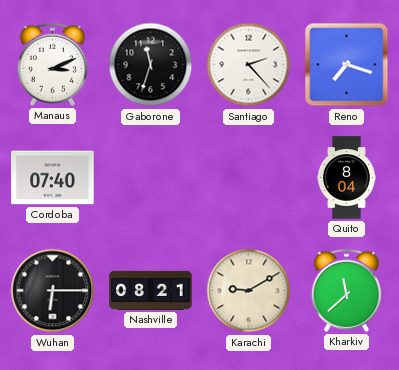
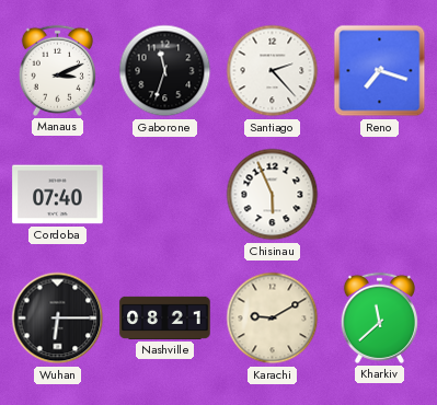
Chisinau: none -> 5:56
Quito: 8:04 -> none
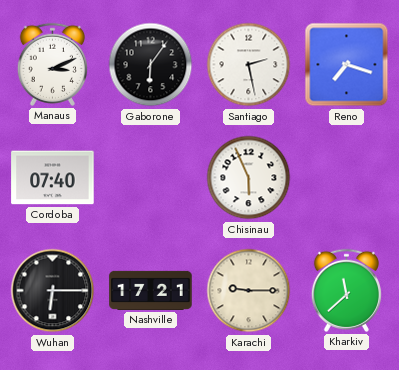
Gaborone: 11:33 -> 6:06
Santiago: 2:23 -> 2:28
Nashville: 08:21 -> 17:21
Karachi: 9:10 -> 9:15
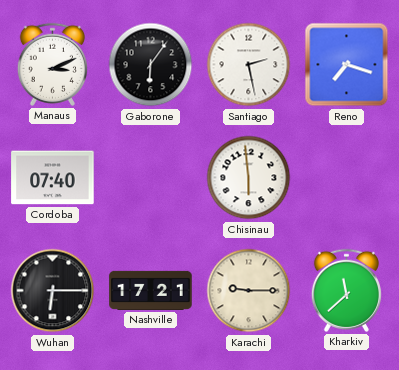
Chisinau: 5:56 -> 5:59
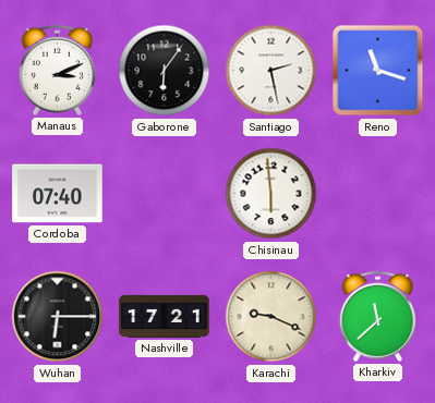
Reno: 7:18 -> 11:18
Karachi: 9:15 -> 9:19
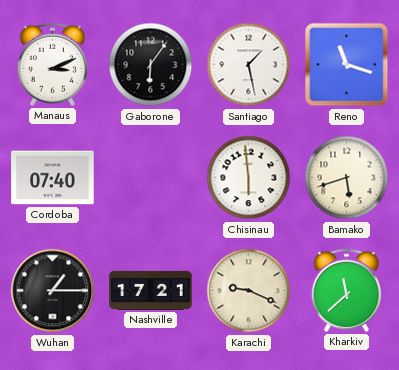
Santiago: 2:28 -> 1:28
Bamako: none -> 5:42
Wuhan: 6:15 -> 1:15
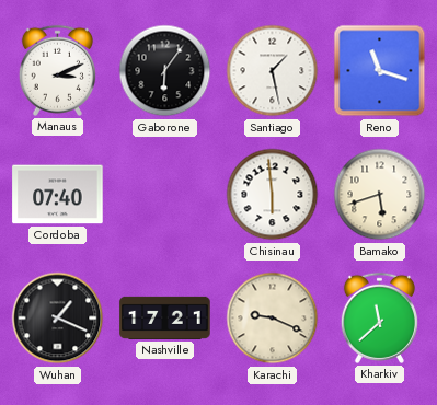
Wuhan: 1:15 -> 1:19
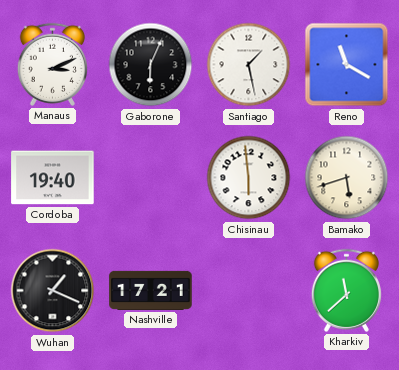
Gaborone: 6:06 -> 6:04
Reno: 11:18 -> 11:20
Cordoba: 07:40 -> 19:40
Karachi: 9:19 -> none
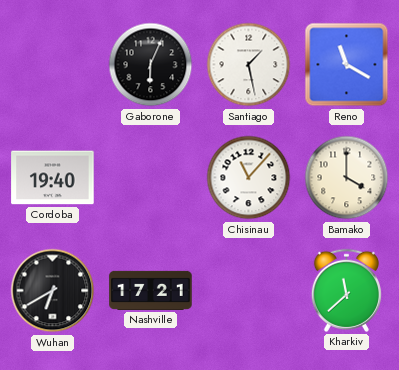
Manaus: 3:11 -> none
Chisinau: 5:59 -> 11:07
Bamako: 5:42 -> 4:00
Wuhan: 1:19 -> 6:40
